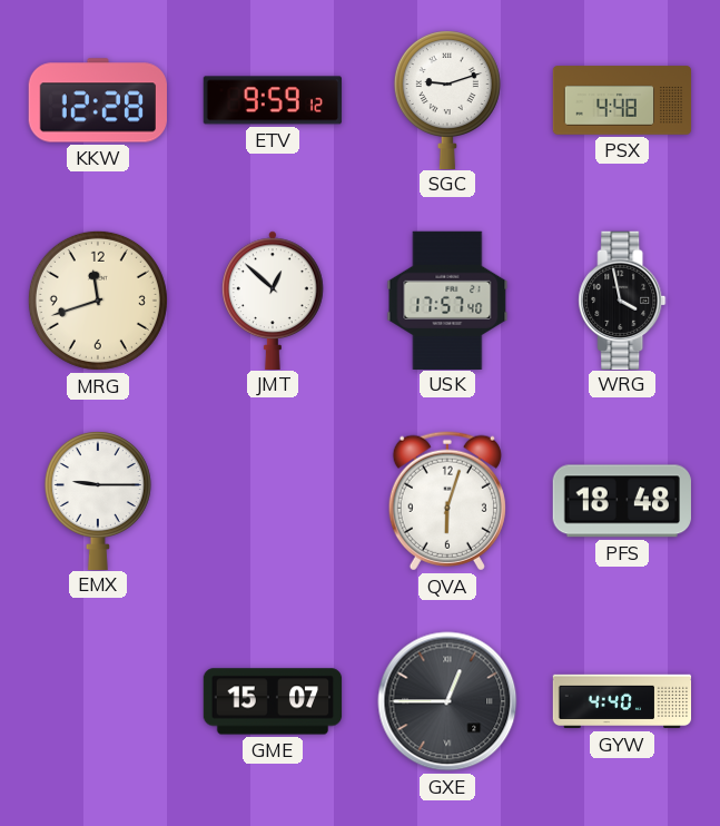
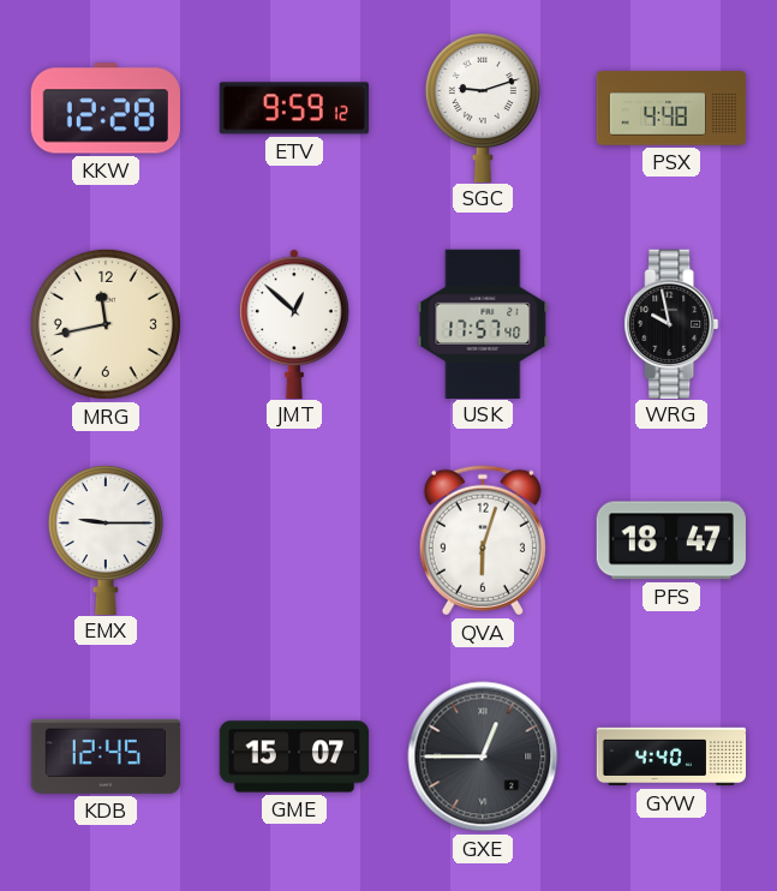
MRG: 11:42 -> 11:43
WRG: 3:58 -> 9:58
PFS: 18:48 -> 18:47
KDB: none -> 12:45
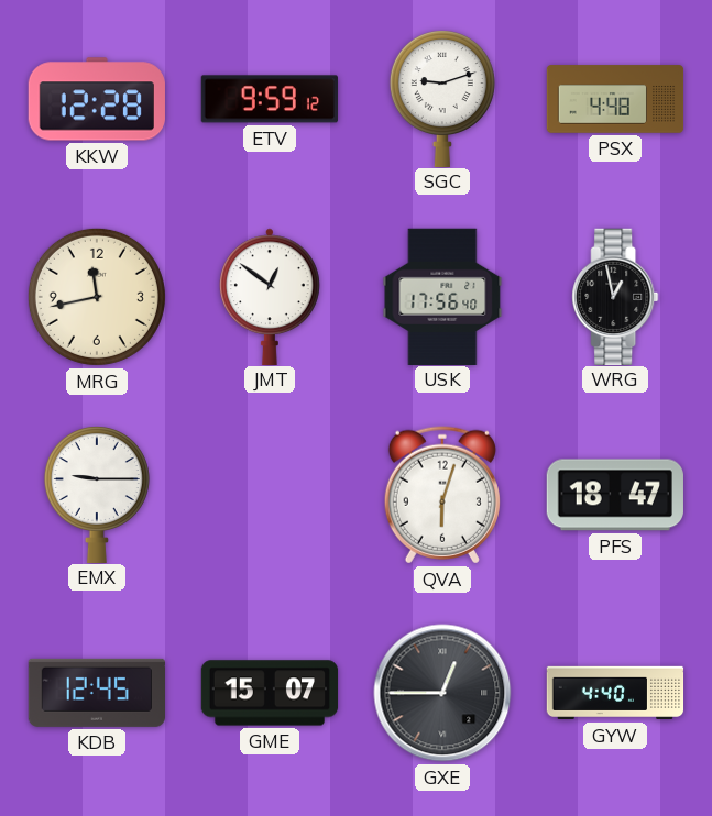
JMT: 12:52 -> 12:51
USK: 17:57 -> 17:56
WRG: 9:58 -> 12:58
